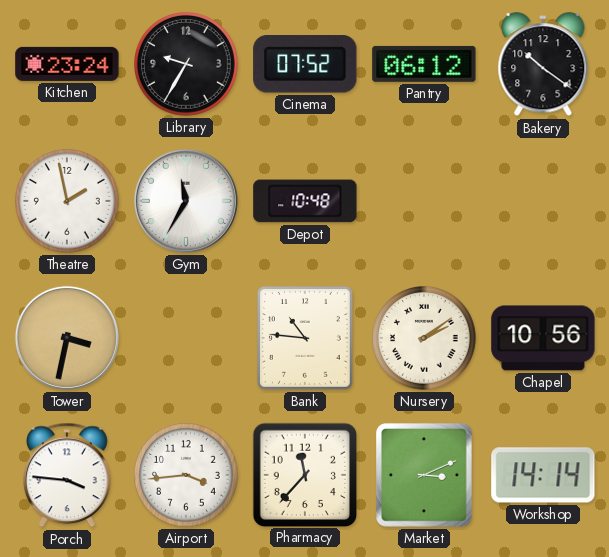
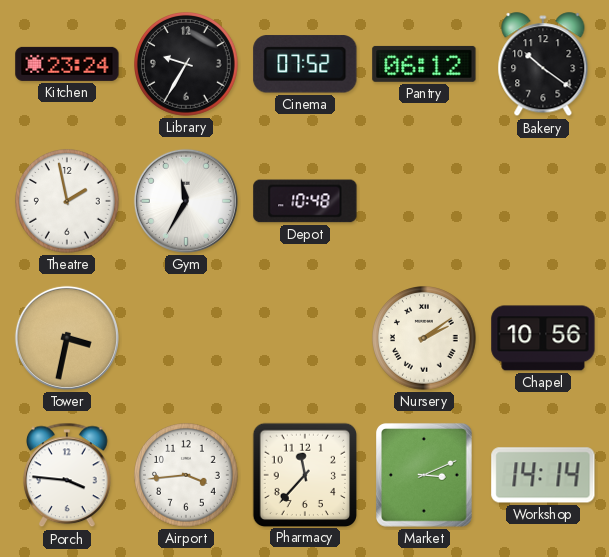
Bank: 10:46 -> none
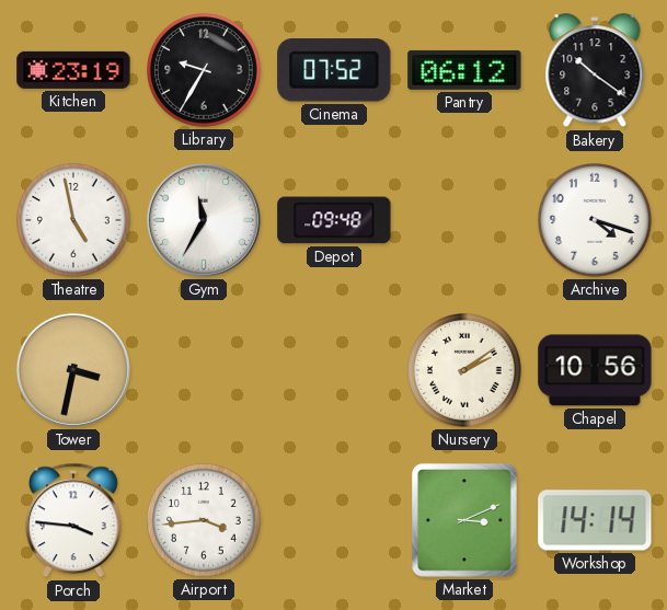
Kitchen: 23:24 -> 23:19
Theatre: 1:58 -> 4:58
Depot: 10:48 -> 09:48
Archive: none -> 4:18
Pharmacy: 11:37 -> none
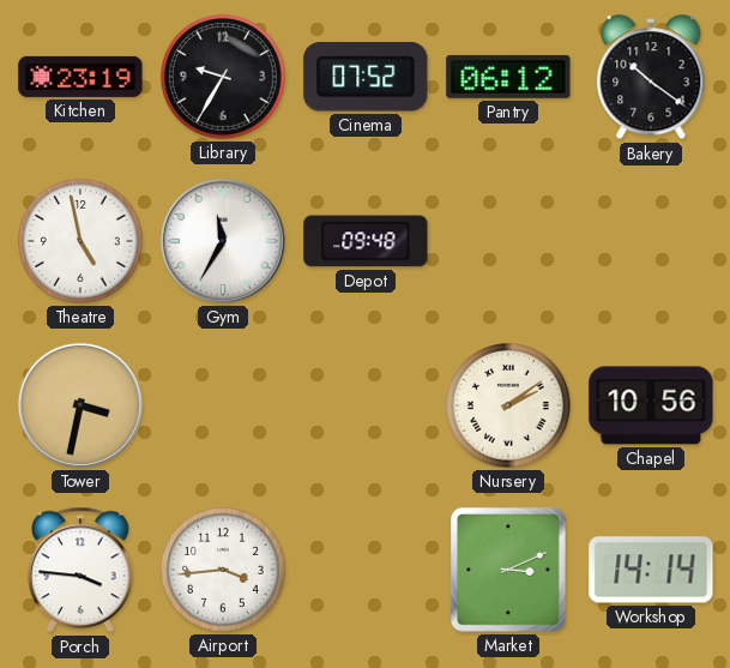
Archive: 4:18 -> none
